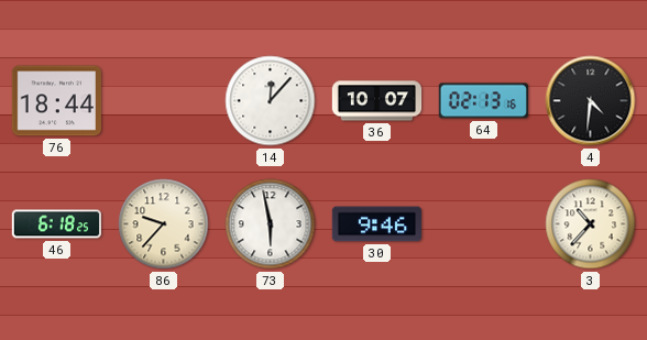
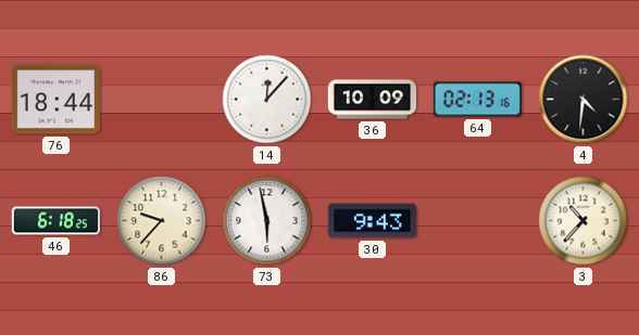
36: 10:07 -> 10:09
30: 9:46 -> 9:43
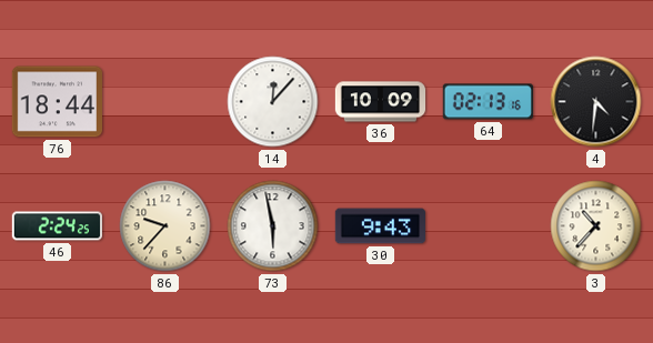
46: 6:18 -> 2:24
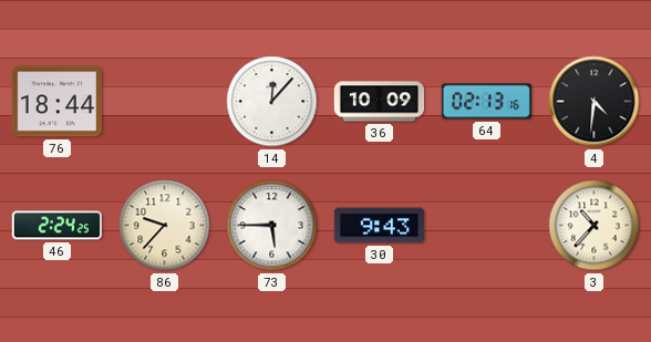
73: 5:58 -> 5:45
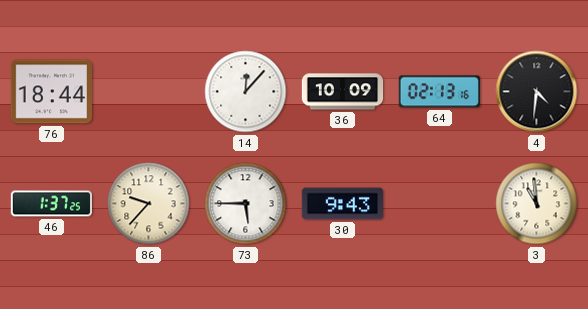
46: 2:24 -> 1:37
3: 10:37 -> 10:59
